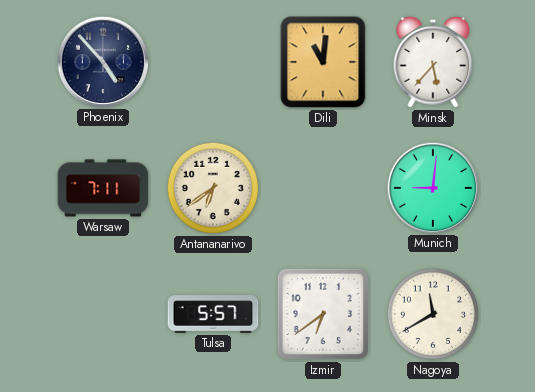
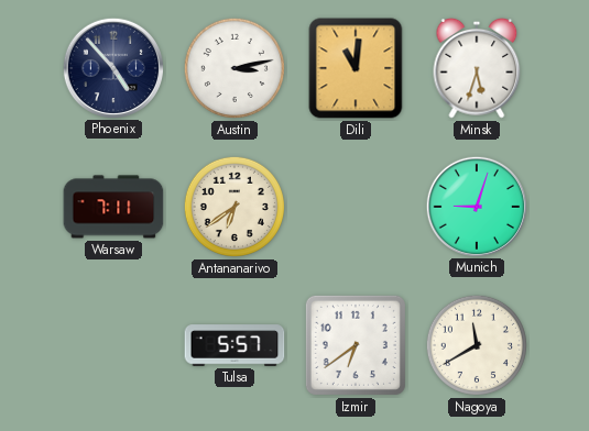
Austin: none -> 3:13
Minsk: 5:37 -> 5:33
Munich: 9:01 -> 9:03
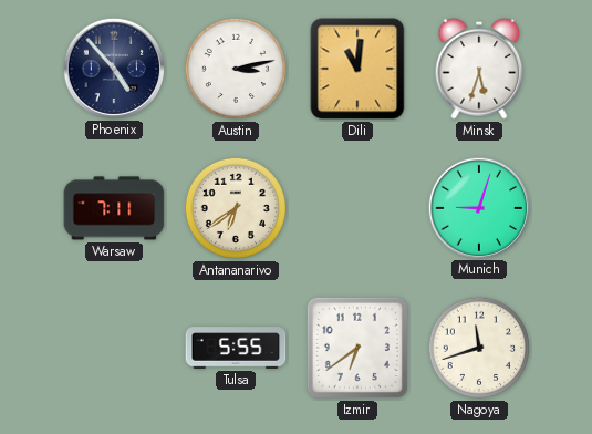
Tulsa: 5:57 -> 5:55
Nagoya: 11:40 -> 11:42
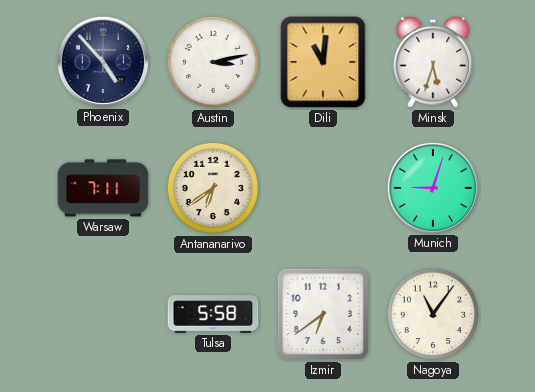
Tulsa: 5:55 -> 5:58
Nagoya: 11:42 -> 11:06
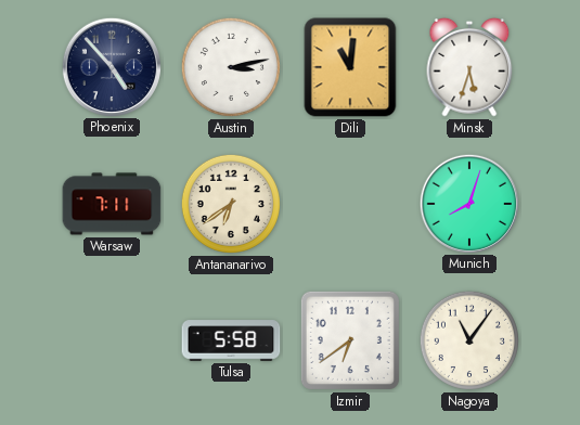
Munich: 9:03 -> 8:03
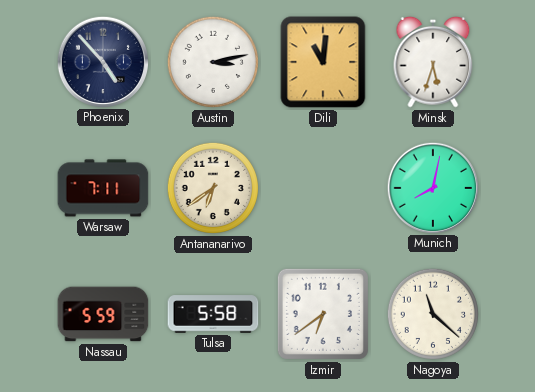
Munich: 8:03 -> 8:02
Nassau: none -> 5:59
Nagoya: 11:06 -> 11:22
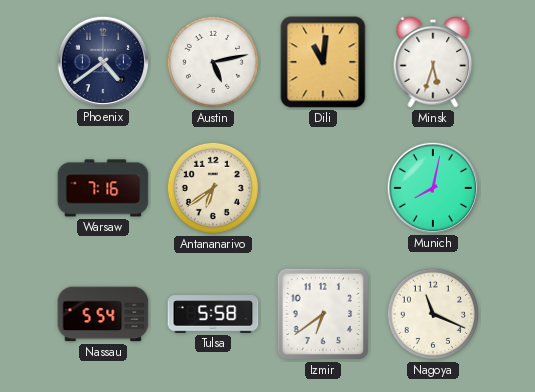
Phoenix: 4:53 -> 4:39
Austin: 3:13 -> 5:13
Warsaw: 7:11 -> 7:16
Nassau: 5:59 -> 5:54
Nagoya: 11:22 -> 11:19
